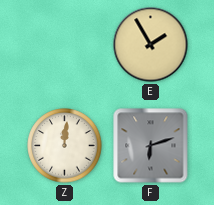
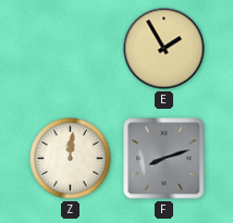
F: 6:12 -> 8:12
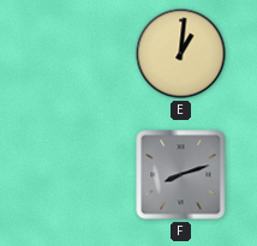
E: 1:55 -> 1:01
Z: 12:01 -> none
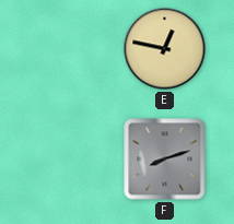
E: 1:01 -> 12:47
